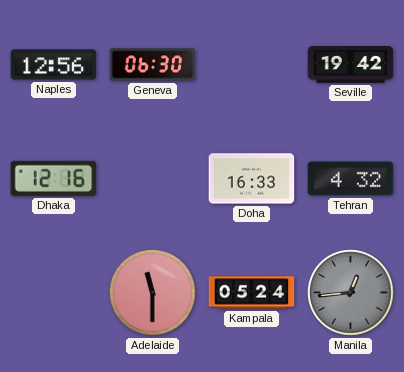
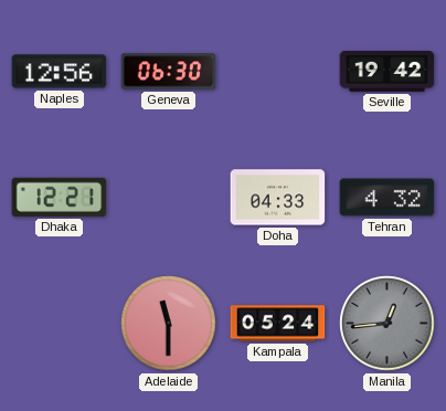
Dhaka: 12:16 -> 12:21
Doha: 16:33 -> 04:33
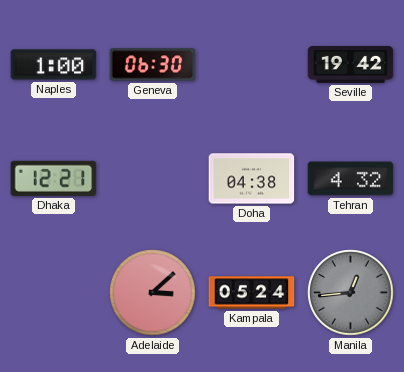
Naples: 12:56 -> 1:00
Doha: 04:33 -> 04:38
Adelaide: 11:30 -> 3:08
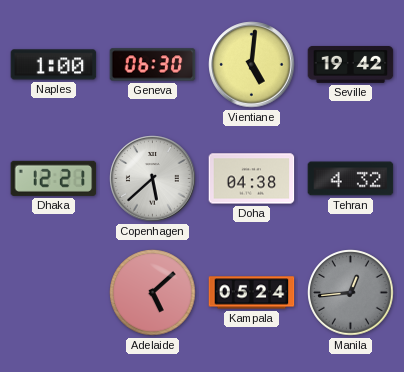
Vientiane: none -> 5:01
Copenhagen: none -> 5:38
Adelaide: 3:08 -> 5:08
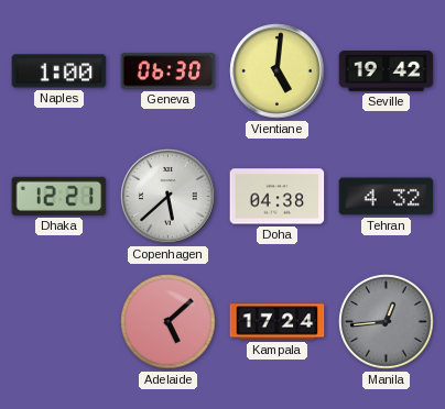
Kampala: 05:24 -> 17:24
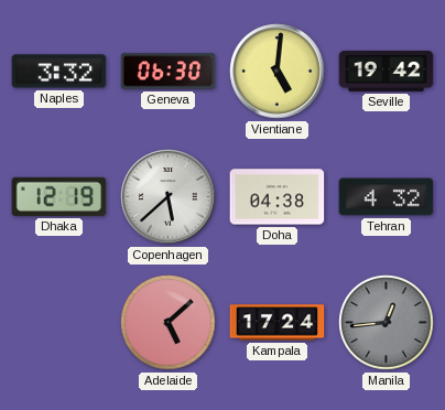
Naples: 1:00 -> 3:32
Dhaka: 12:21 -> 12:19
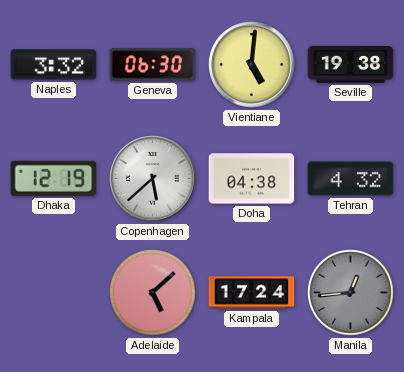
Seville: 19:42 -> 19:38
